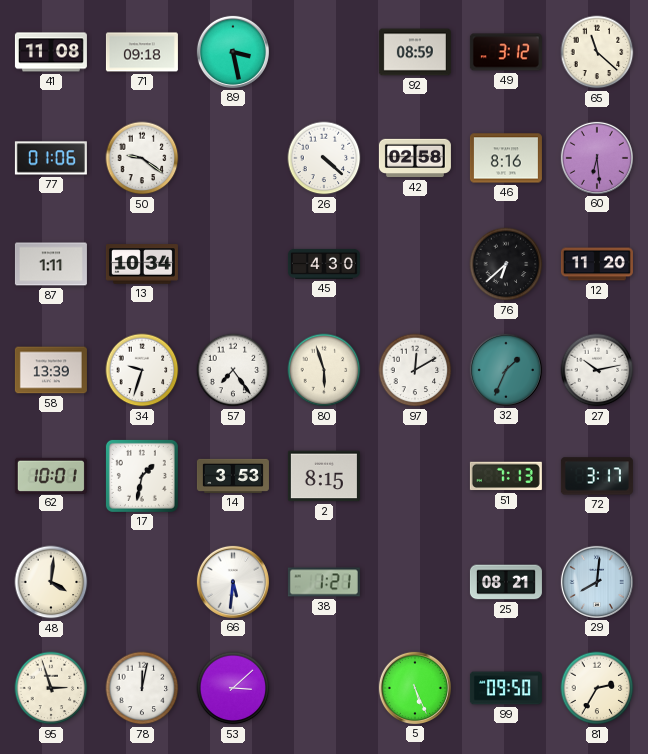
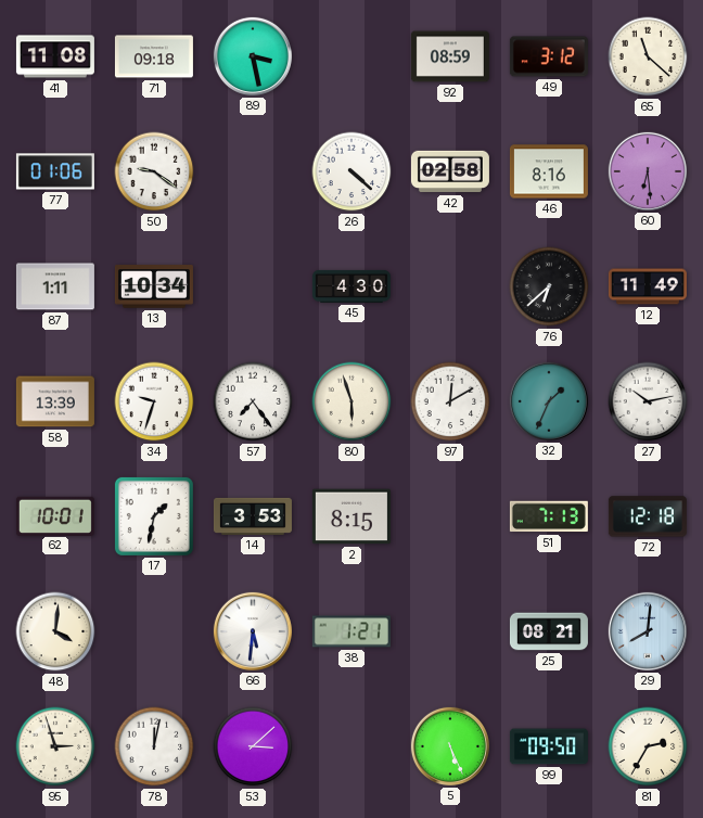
12: 11:20 -> 11:49
72: 3:17 -> 12:18
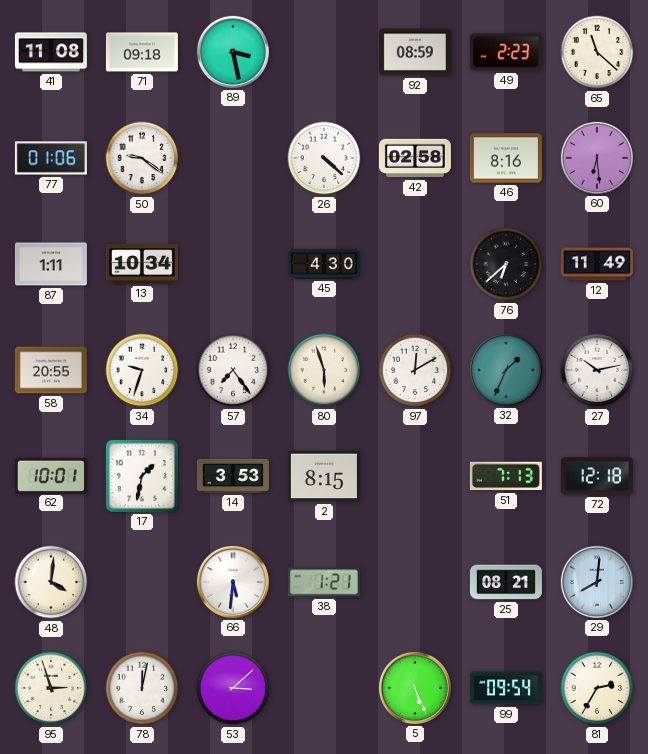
49: 3:12 -> 2:23
58: 13:39 -> 20:55
99: 09:50 -> 09:54
